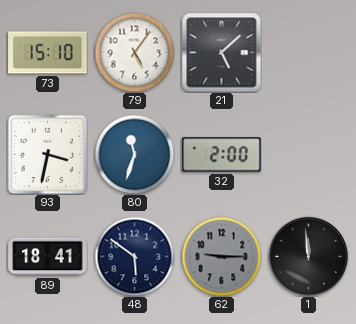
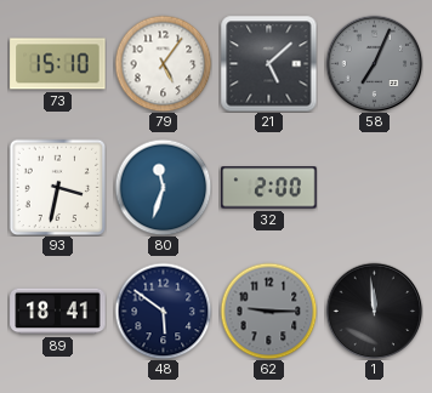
58: none -> 7:04
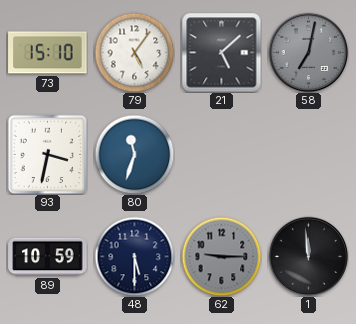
58: 7:04 -> 7:02
32: 2:00 -> none
89: 18:41 -> 10:59
48: 5:51 -> 5:30
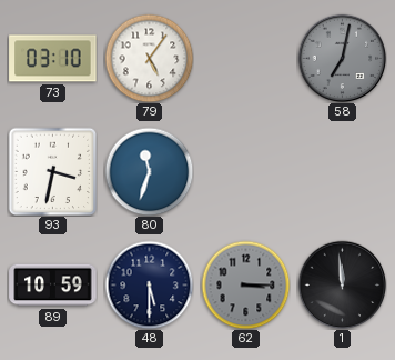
73: 15:10 -> 03:10
21: 5:08 -> none
62: 9:15 -> 3:15
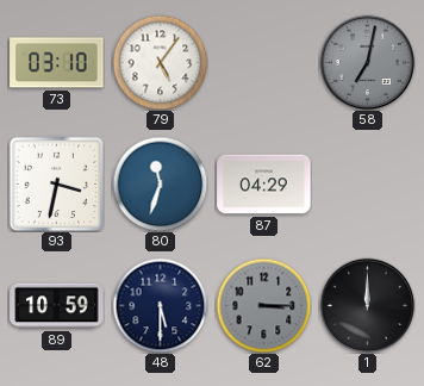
87: none -> 04:29
1: 11:59 -> 12:00
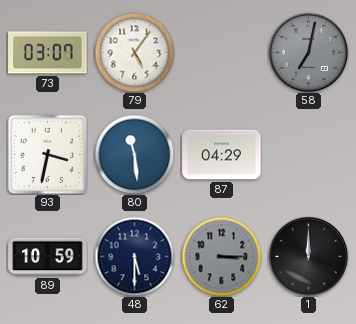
73: 03:10 -> 03:07
80: 11:33 -> 11:29
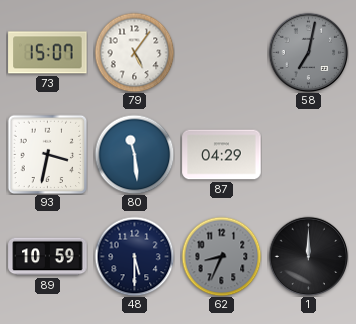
73: 03:07 -> 15:07
62: 3:15 -> 8:34
